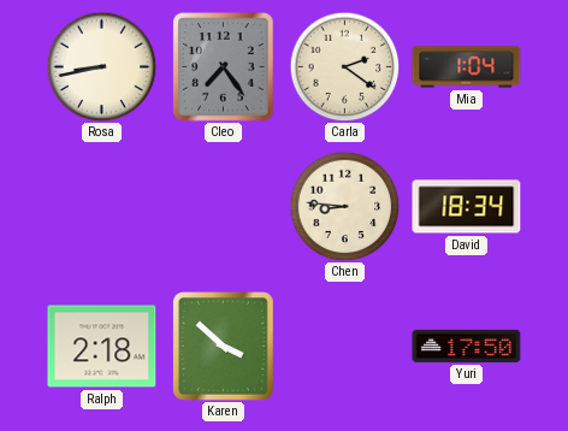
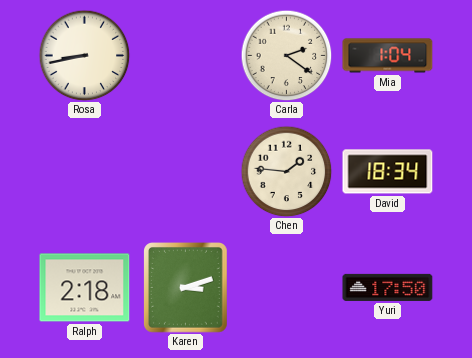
Cleo: 7:24 -> none
Chen: 8:46 -> 1:46
Karen: 3:52 -> 3:12
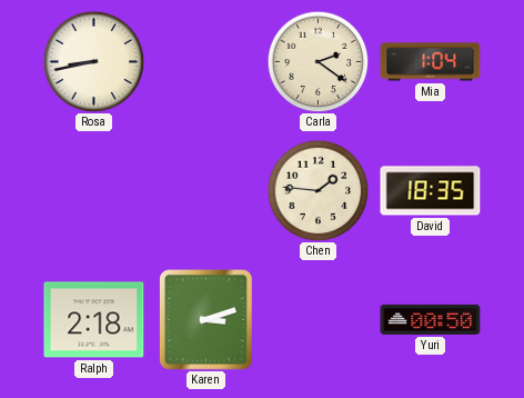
David: 18:34 -> 18:35
Yuri: 17:50 -> 00:50
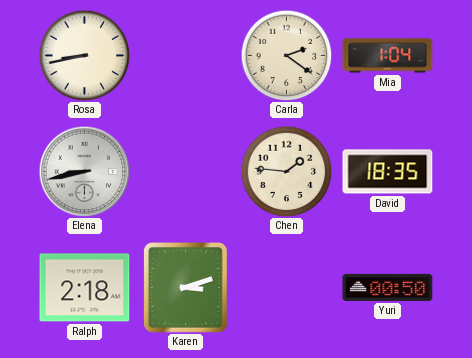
Elena: none -> 8:43
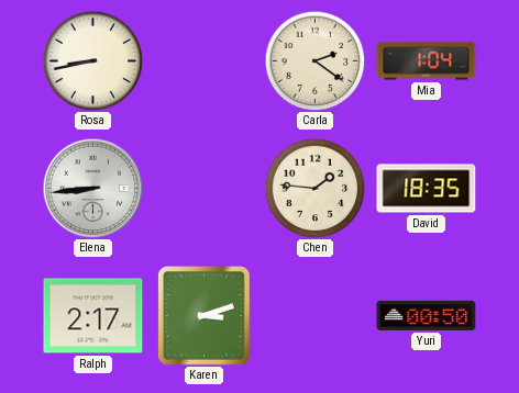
Elena: 8:43 -> 8:44
Ralph: 2:18 -> 2:17
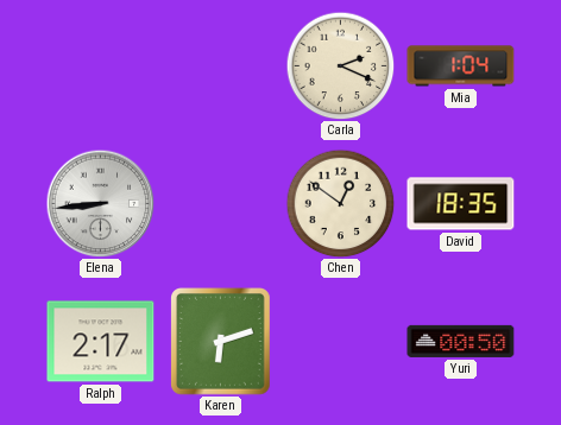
Rosa: 8:43 -> none
Carla: 2:21 -> 2:19
Chen: 1:46 -> 12:51
Karen: 3:12 -> 6:12
